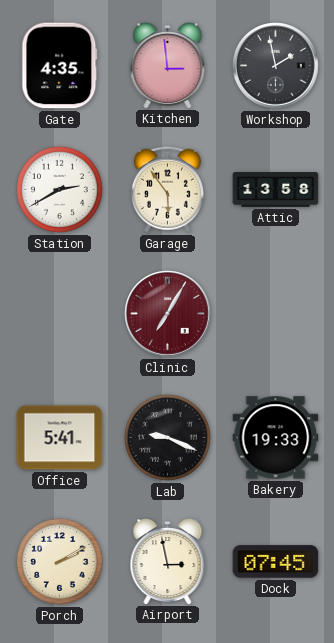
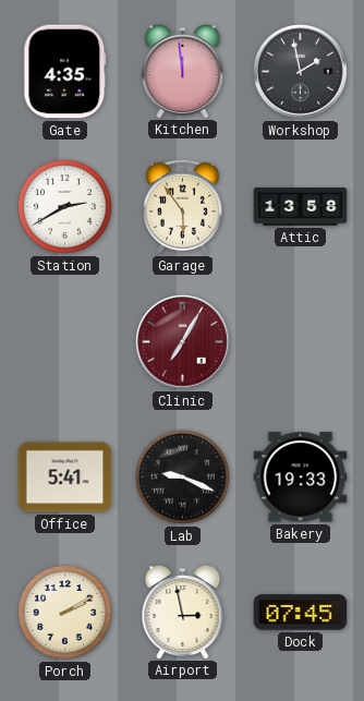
Kitchen: 2:59 -> 11:59
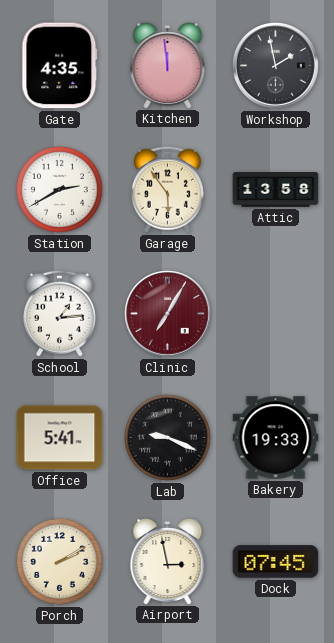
School: none -> 1:14
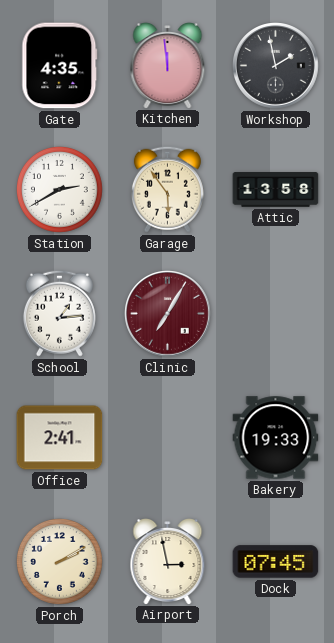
Office: 5:41 -> 2:41
Lab: 9:19 -> none
